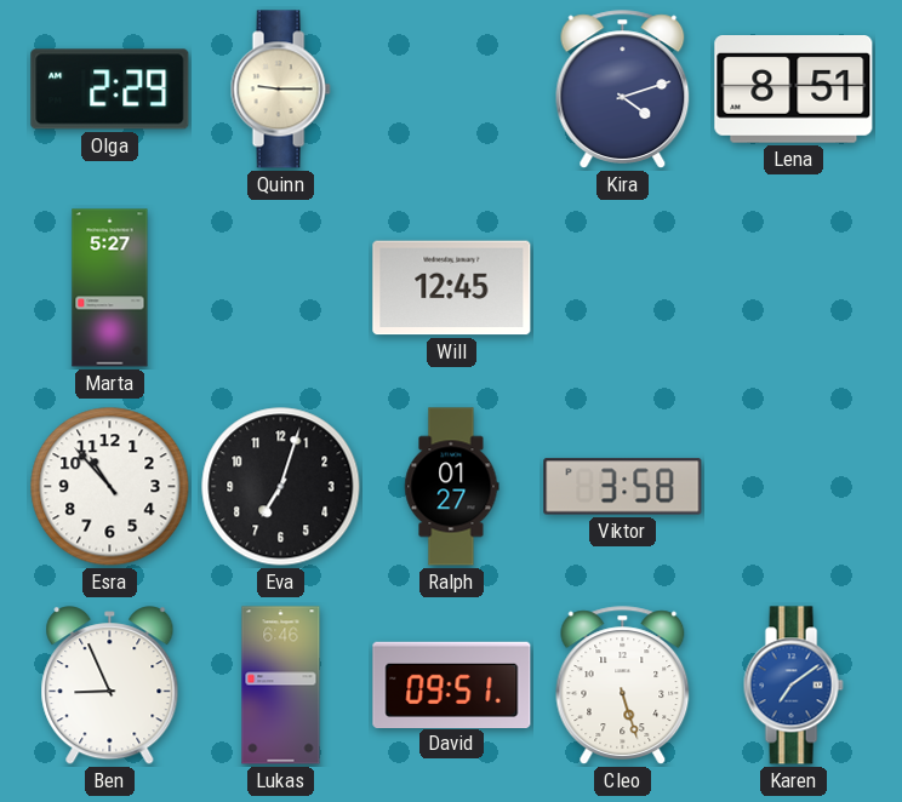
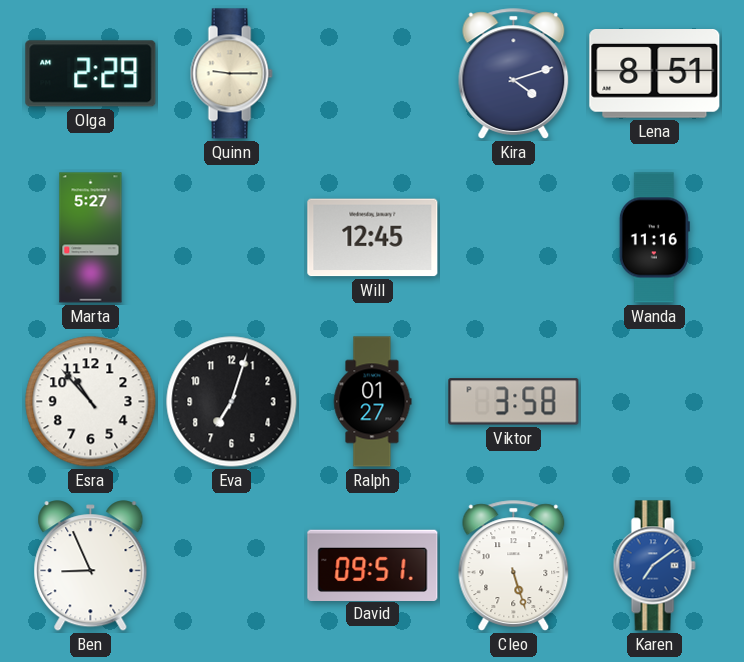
Wanda: none -> 11:16
Lukas: 6:46 -> none
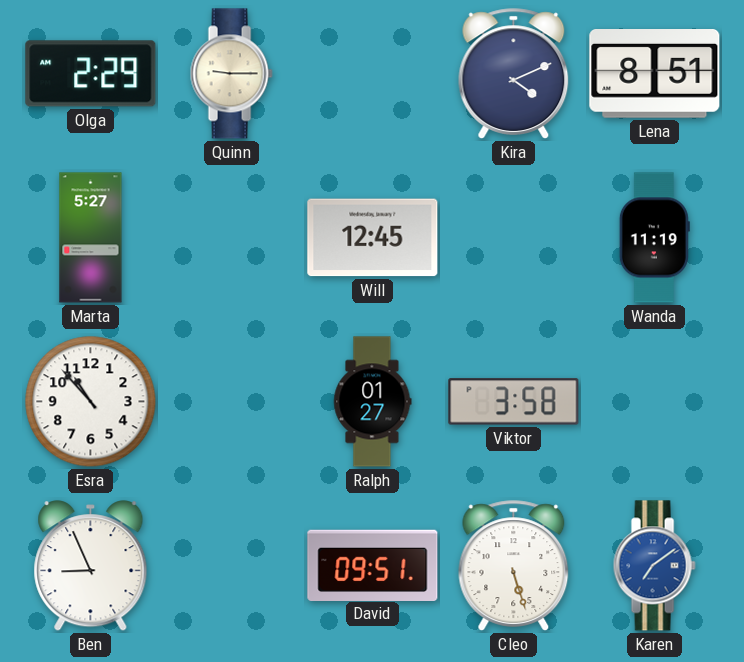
Kira: 4:12 -> 4:11
Wanda: 11:16 -> 11:19
Eva: 7:03 -> none
